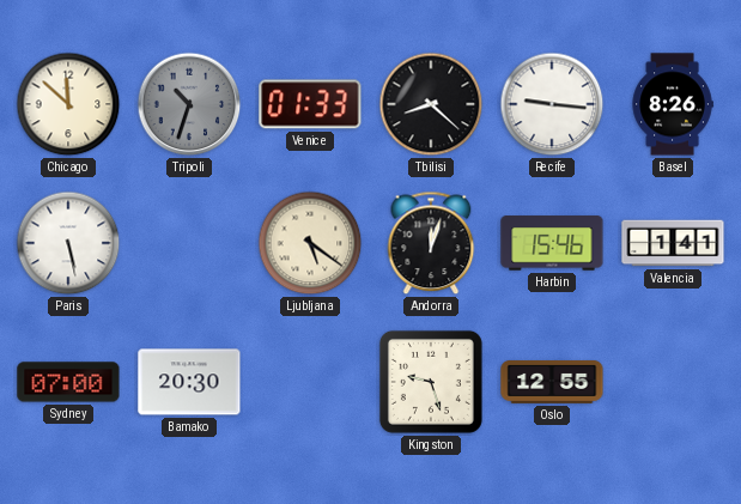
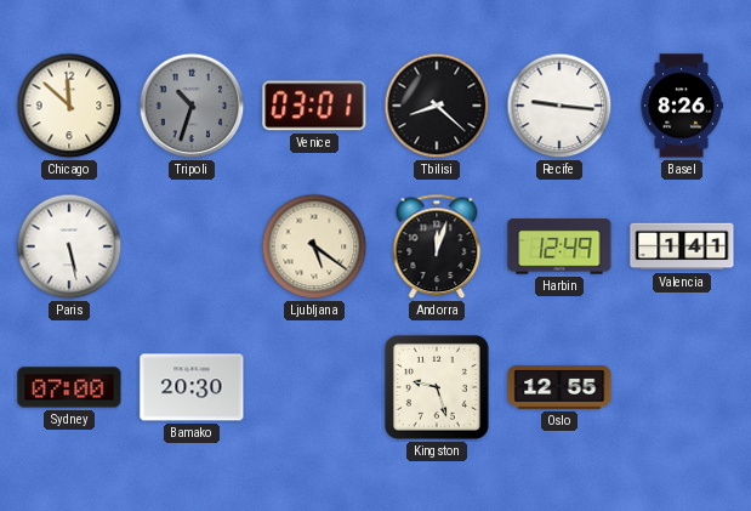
Venice: 01:33 -> 03:01
Harbin: 15:46 -> 12:49
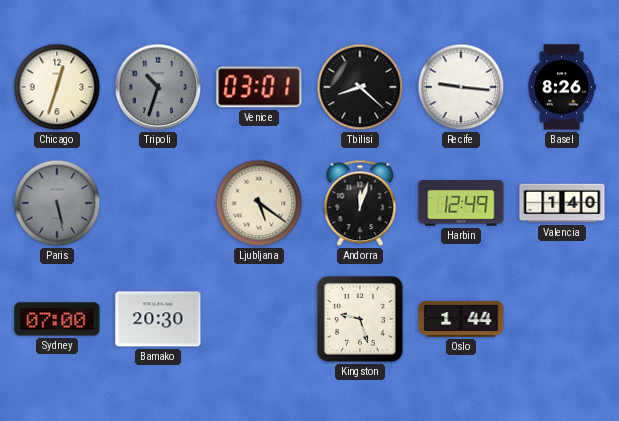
Chicago: 11:52 -> 12:33
Paris dial: white -> grey
Valencia: 1:41 -> 1:40
Oslo: 12:55 -> 1:44
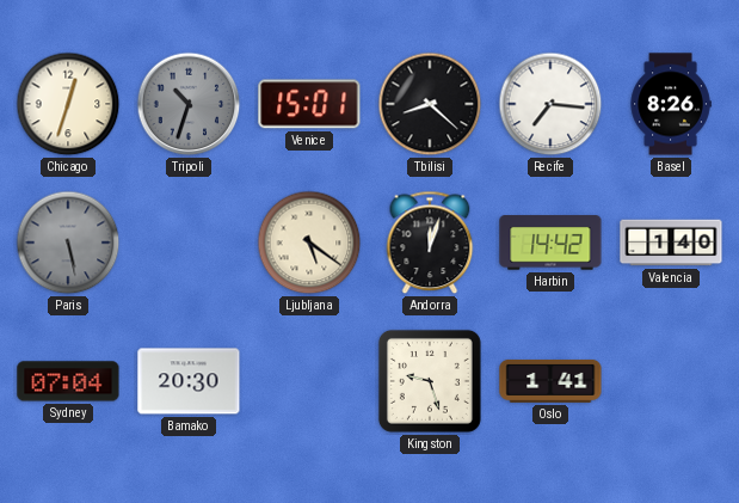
Venice: 03:01 -> 15:01
Recife: 9:16 -> 7:16
Harbin: 12:49 -> 14:42
Sydney: 07:00 -> 07:04
Oslo: 1:44 -> 1:41
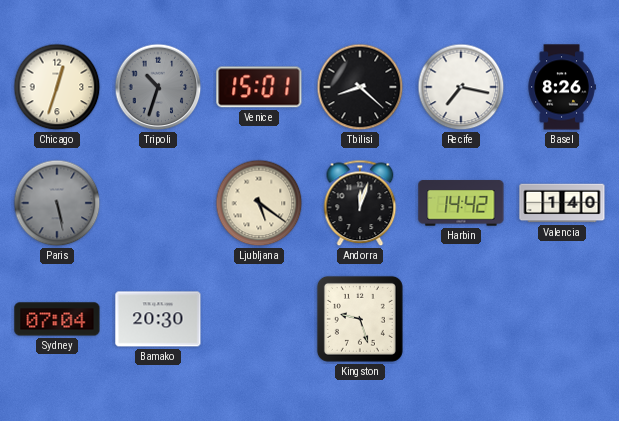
Recife: 7:16 -> 7:17
Oslo: 1:41 -> none
